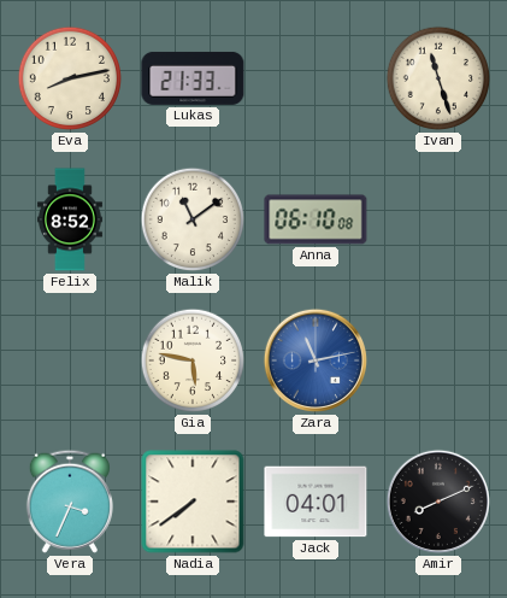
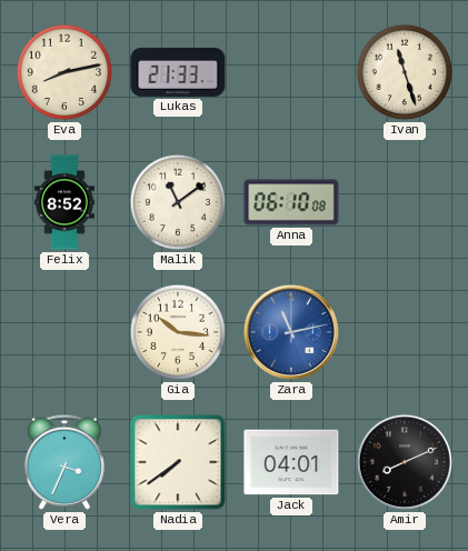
Gia: 5:47 -> 10:16
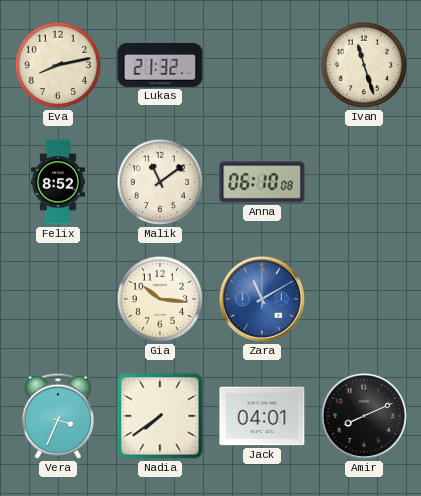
Lukas: 21:33 -> 21:32
Zara: 11:13 -> 11:10
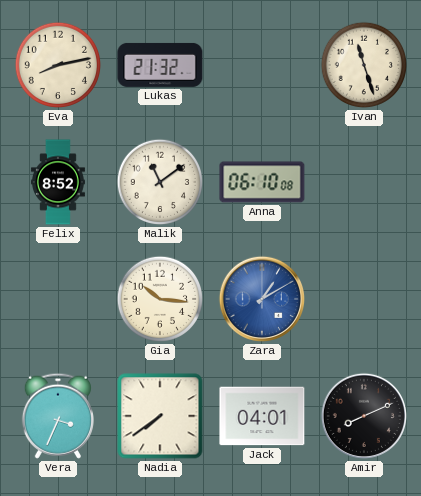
Zara: 11:10 -> 1:10
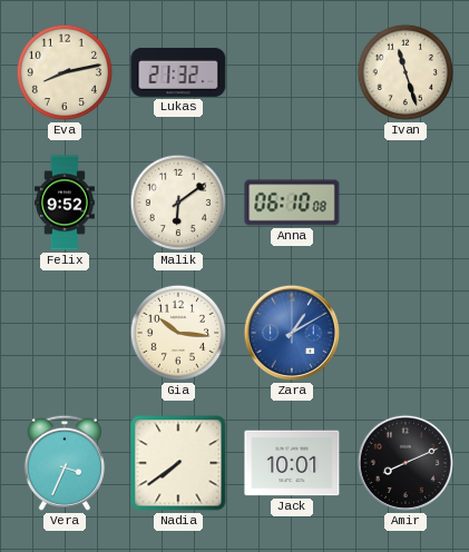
Felix: 8:52 -> 9:52
Malik: 11:09 -> 6:09
Jack: 04:01 -> 10:01
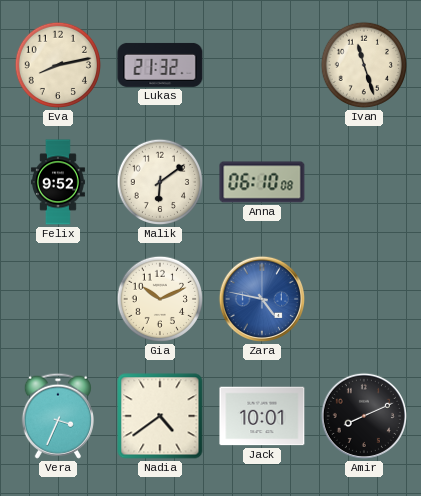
Gia: 10:16 -> 10:11
Zara: 1:10 -> 4:47
Nadia: 7:39 -> 4:39
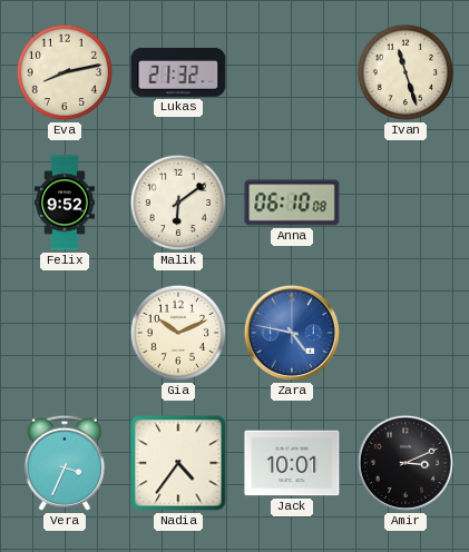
Nadia: 4:39 -> 4:36
Amir: 8:11 -> 3:11
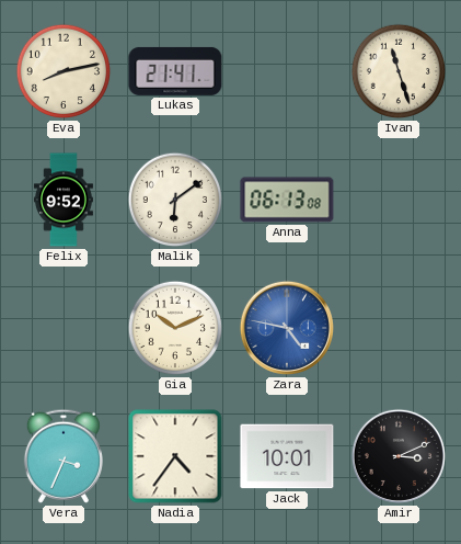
Lukas: 21:32 -> 21:41
Anna: 06:10 -> 06:13
